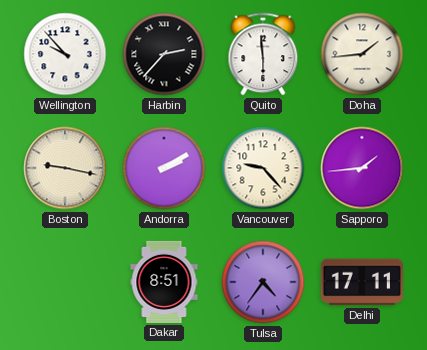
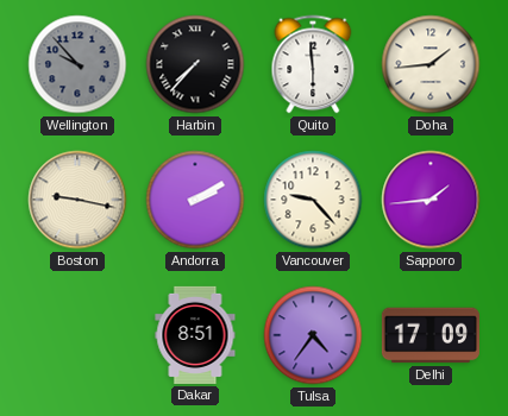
Wellington dial: white -> grey
Harbin: 2:37 -> 7:37
Delhi: 17:11 -> 17:09
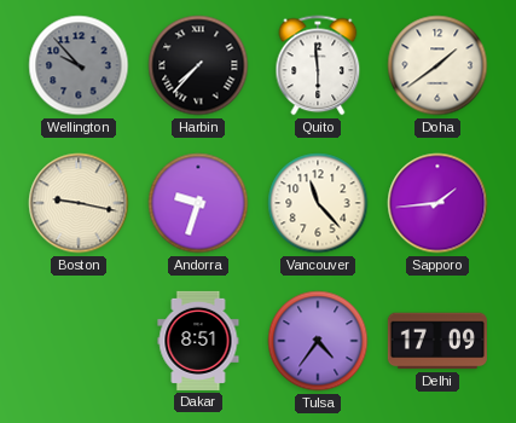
Doha: 1:44 -> 1:39
Andorra: 2:10 -> 9:33
Vancouver: 9:23 -> 11:23
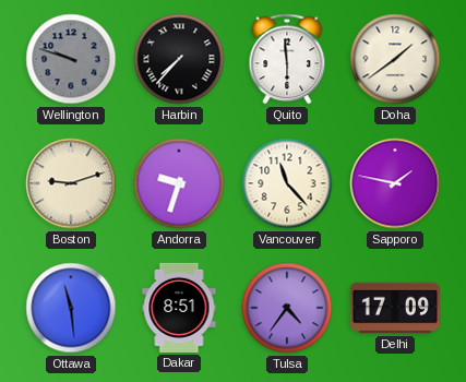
Wellington: 9:53 -> 9:48
Boston: 9:17 -> 9:12
Sapporo: 1:44 -> 1:47
Ottawa: none -> 11:29
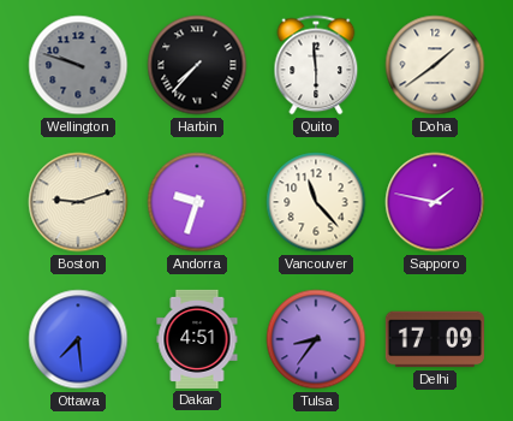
Ottawa: 11:29 -> 7:29
Dakar: 8:51 -> 4:51
Tulsa: 4:36 -> 8:36
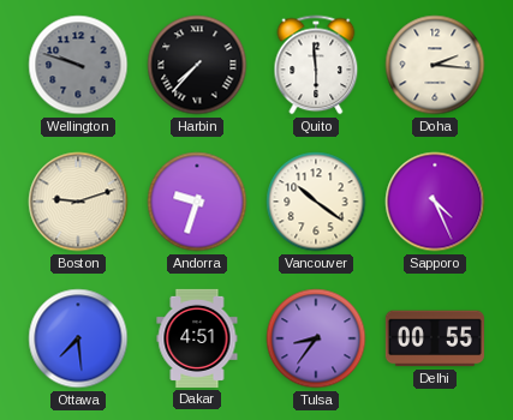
Doha: 1:39 -> 2:16
Vancouver: 11:23 -> 10:21
Sapporo: 1:47 -> 4:26
Delhi: 17:09 -> 00:55
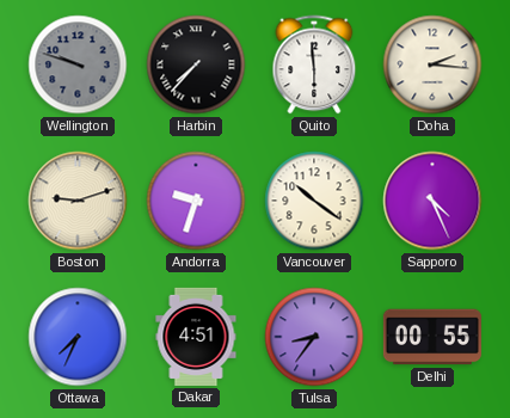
Ottawa: 7:29 -> 7:34
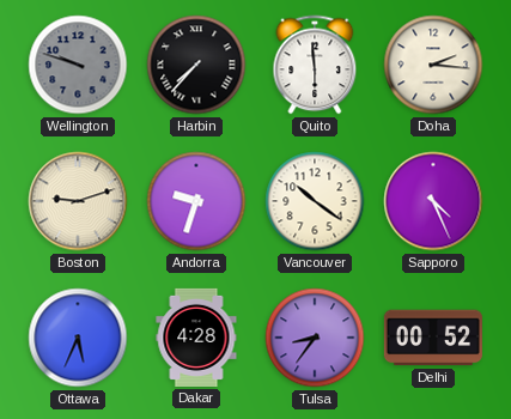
Ottawa: 7:34 -> 5:34
Dakar: 4:51 -> 4:28
Delhi: 00:55 -> 00:52
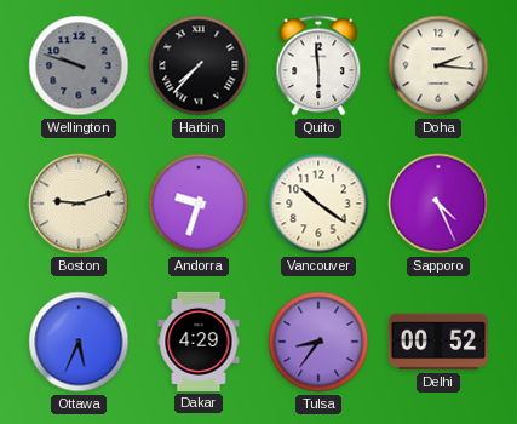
Dakar: 4:28 -> 4:29
